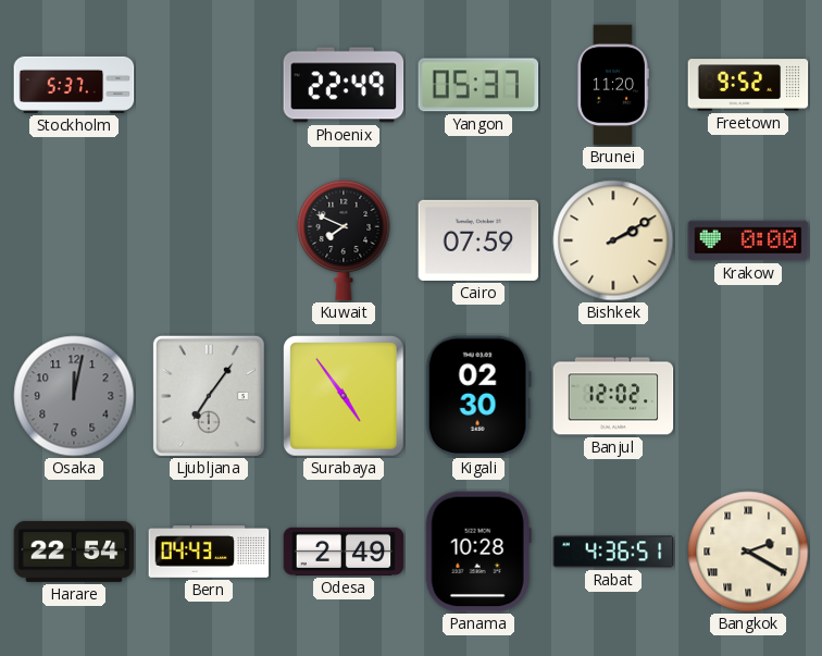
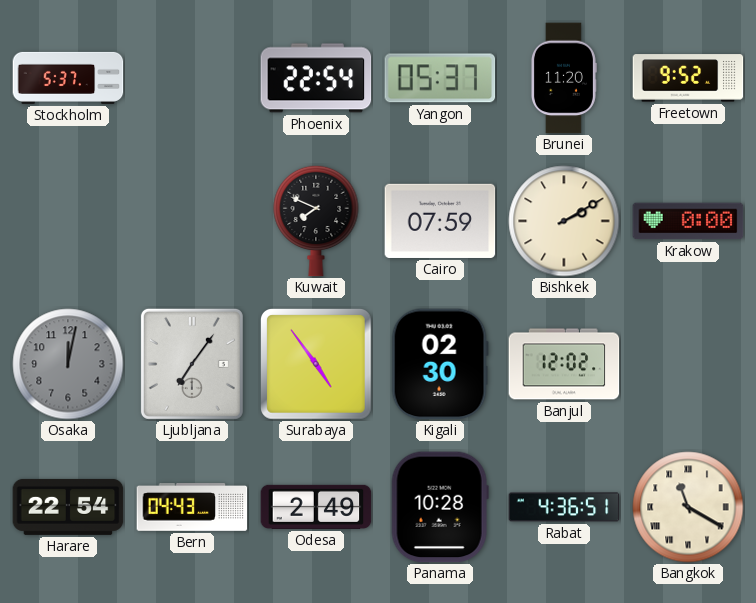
Phoenix: 22:49 -> 22:54
Bangkok: 2:20 -> 11:20
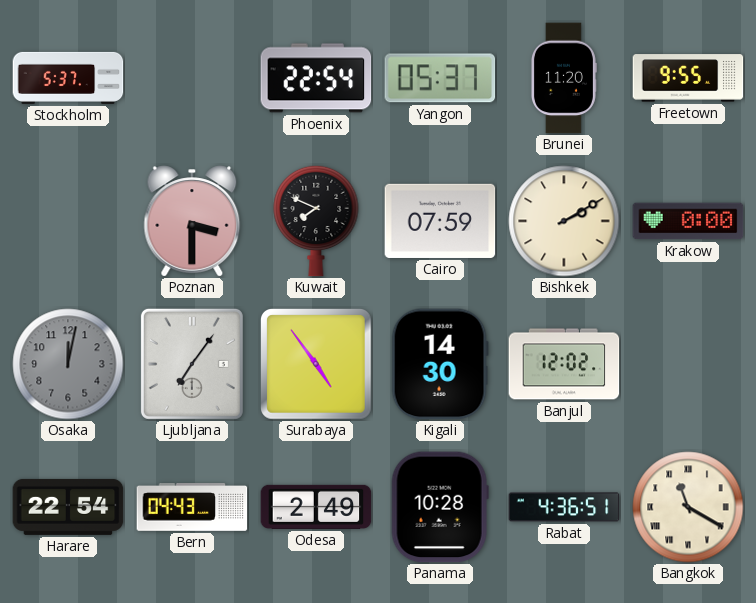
Freetown: 9:52 -> 9:55
Poznan: none -> 3:30
Kigali: 02:30 -> 14:30
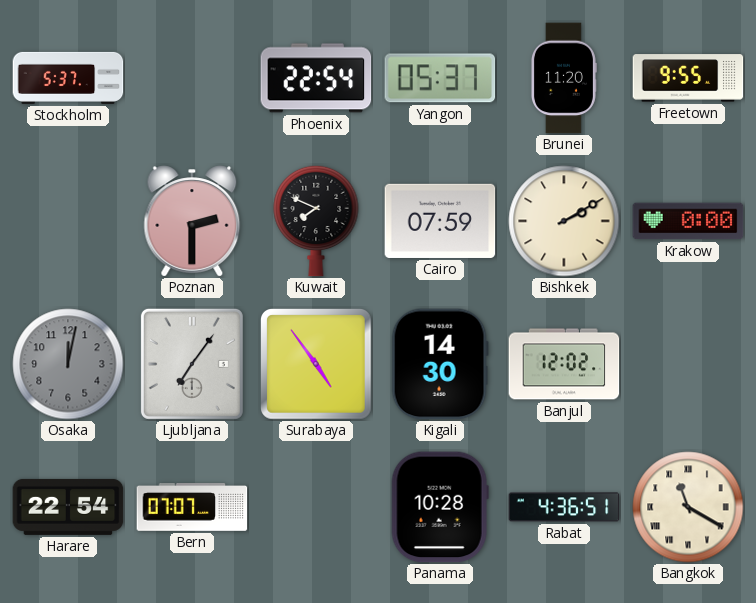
Poznan: 3:30 -> 2:30
Bern: 04:43 -> 07:07
Odesa: 2:49 -> none
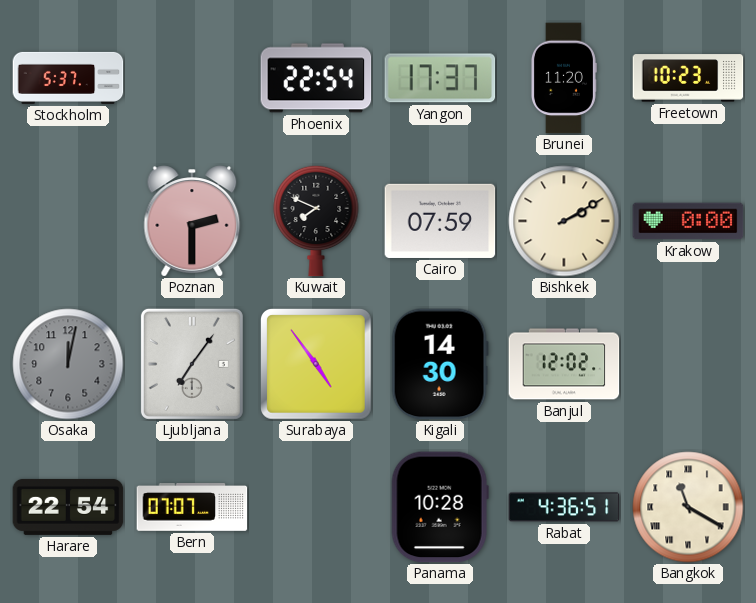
Yangon: 05:37 -> 17:37
Freetown: 9:55 -> 10:23
